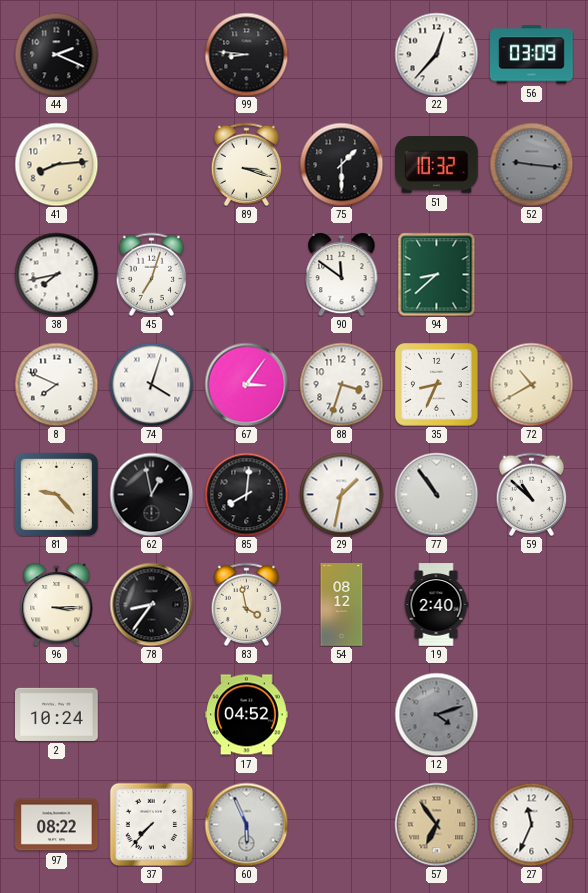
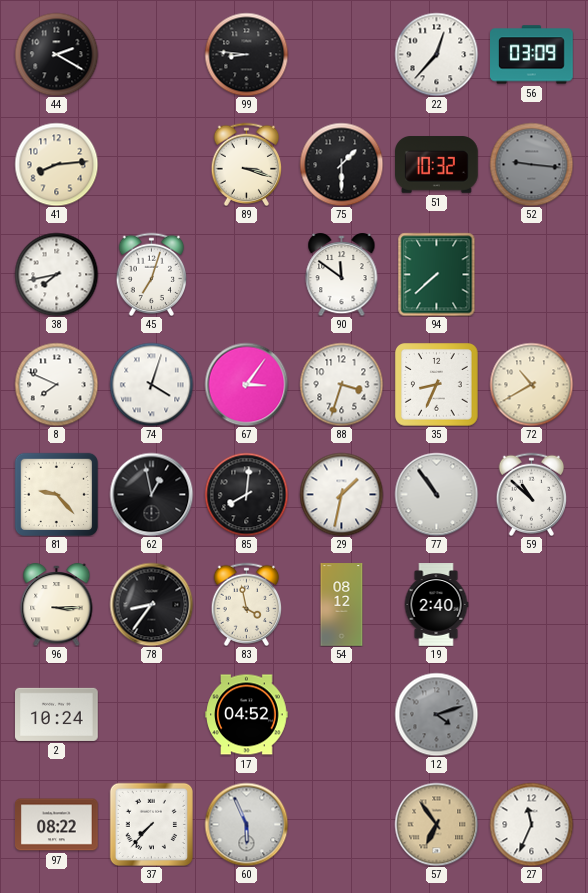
44: 2:19 -> 2:20
94: 8:38 -> 7:38
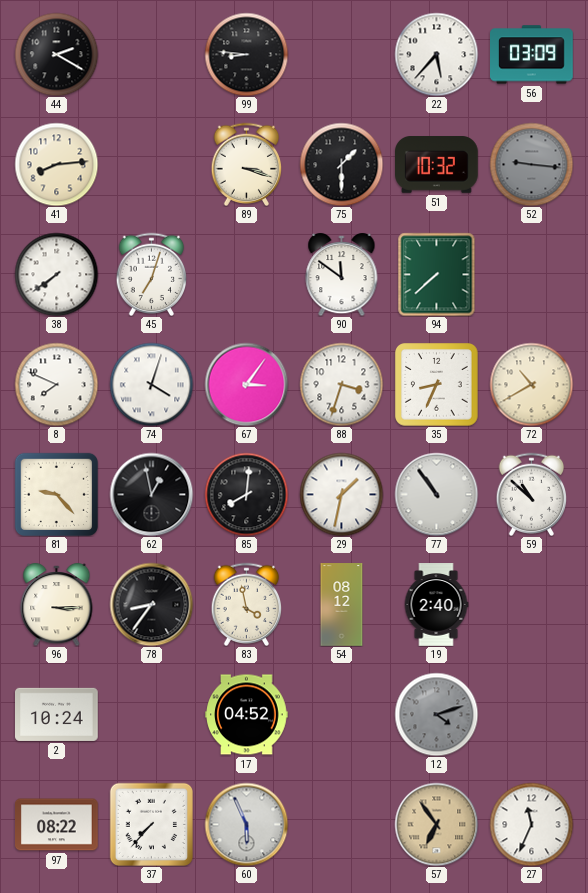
22: 12:37 -> 5:37
38: 7:43 -> 7:39
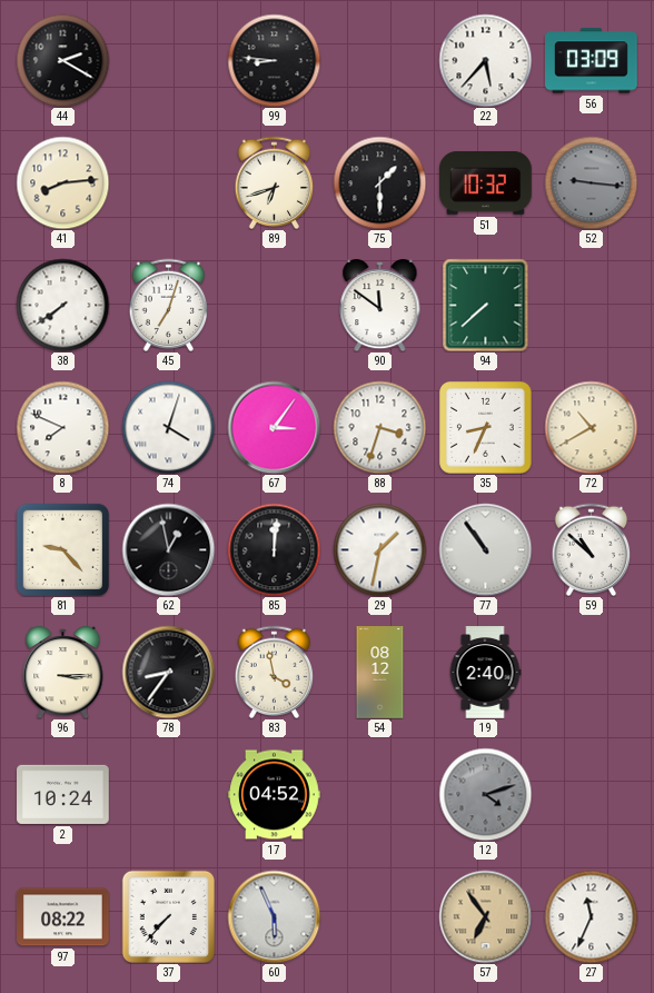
89: 3:18 -> 6:42
85: 8:01 -> 12:01
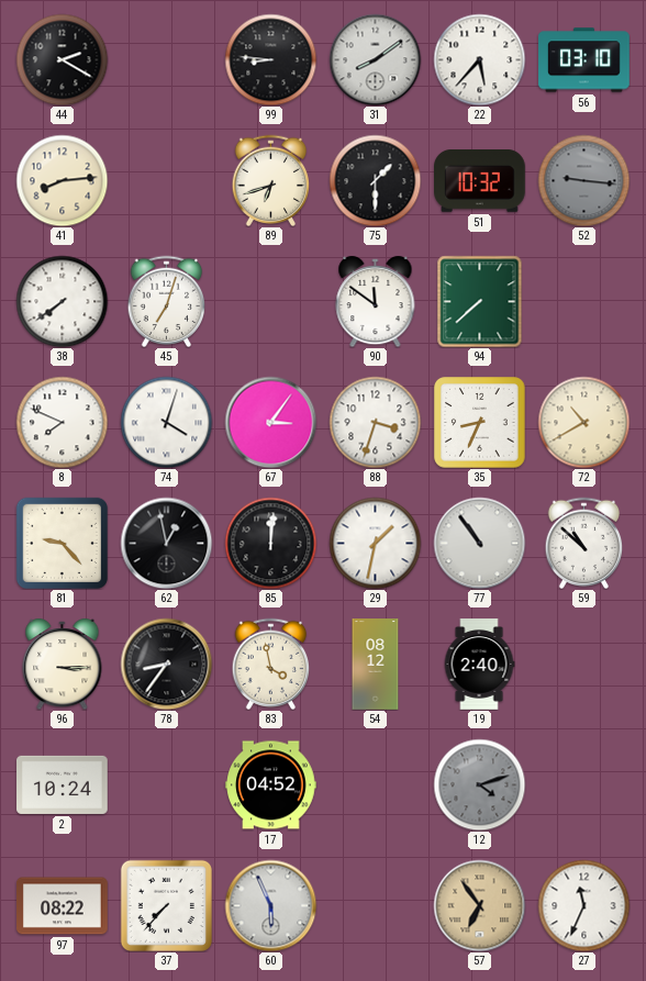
31: none -> 8:09
56: 03:09 -> 03:10
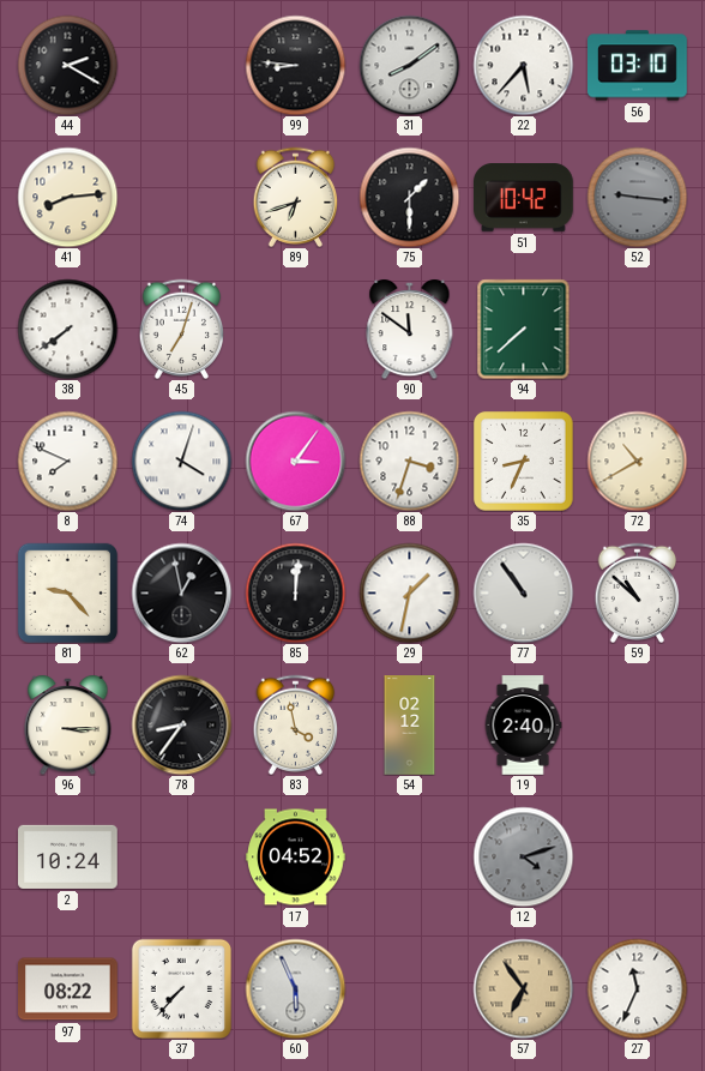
51: 10:32 -> 10:42
54: 08:12 -> 02:12
